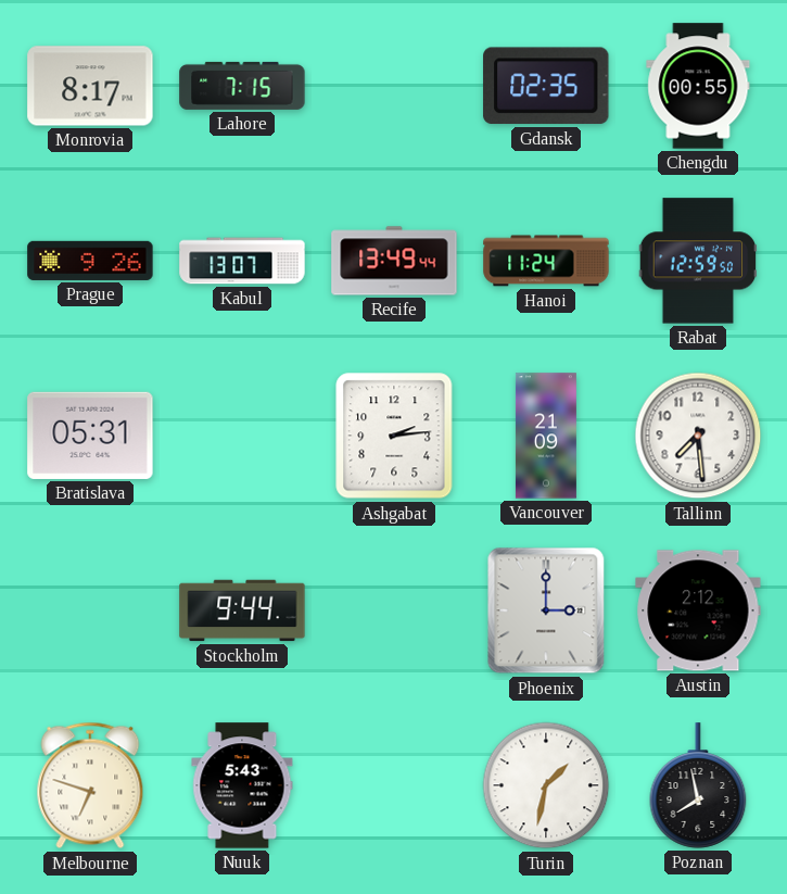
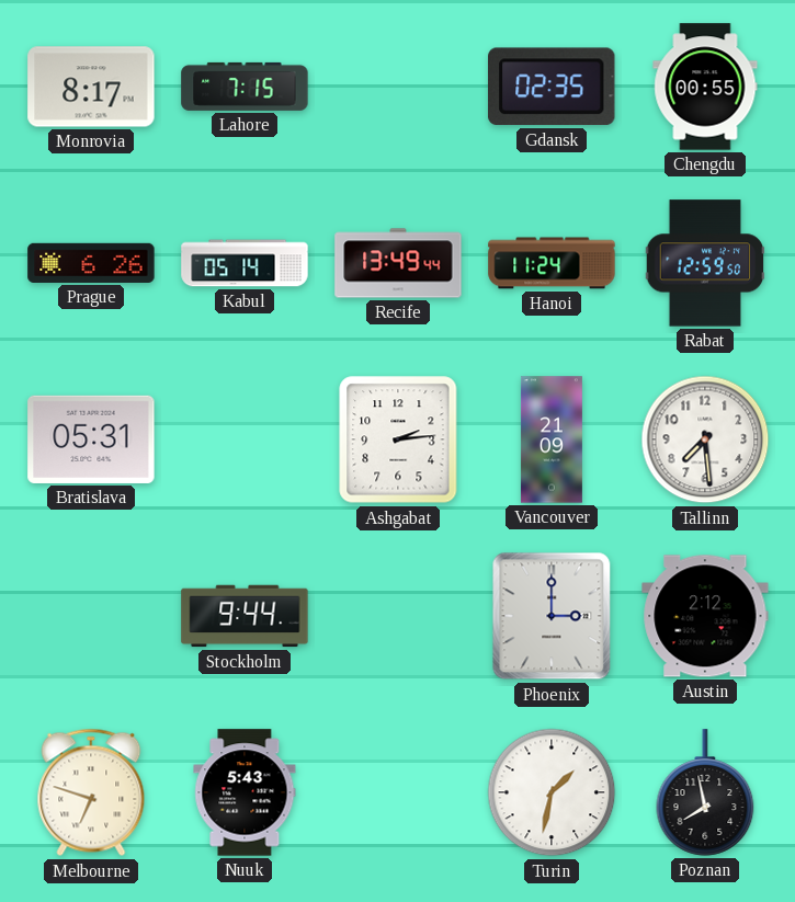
Prague: 9:26 -> 6:26
Kabul: 13:07 -> 05:14
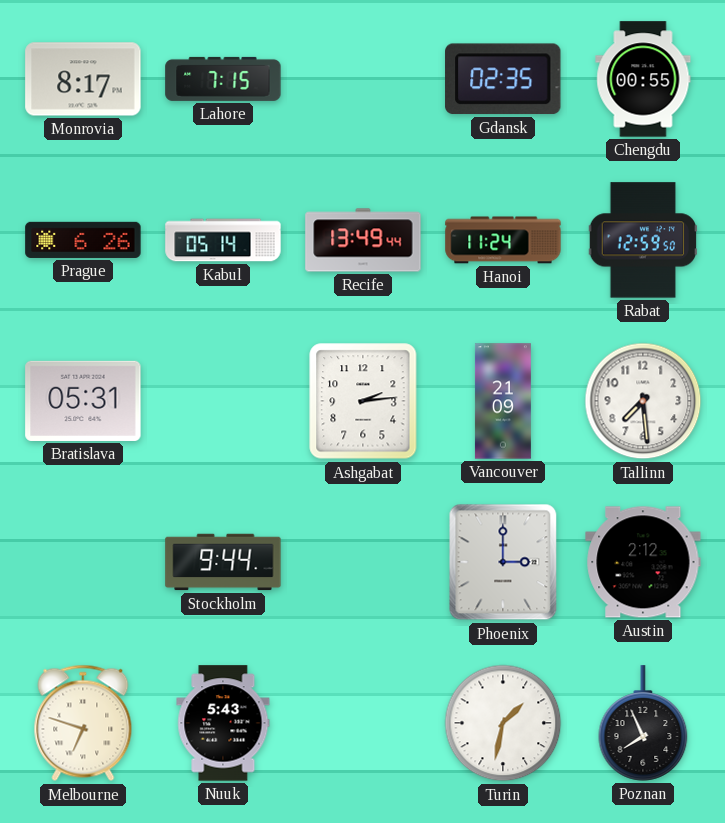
Poznan: 7:58 -> 7:56
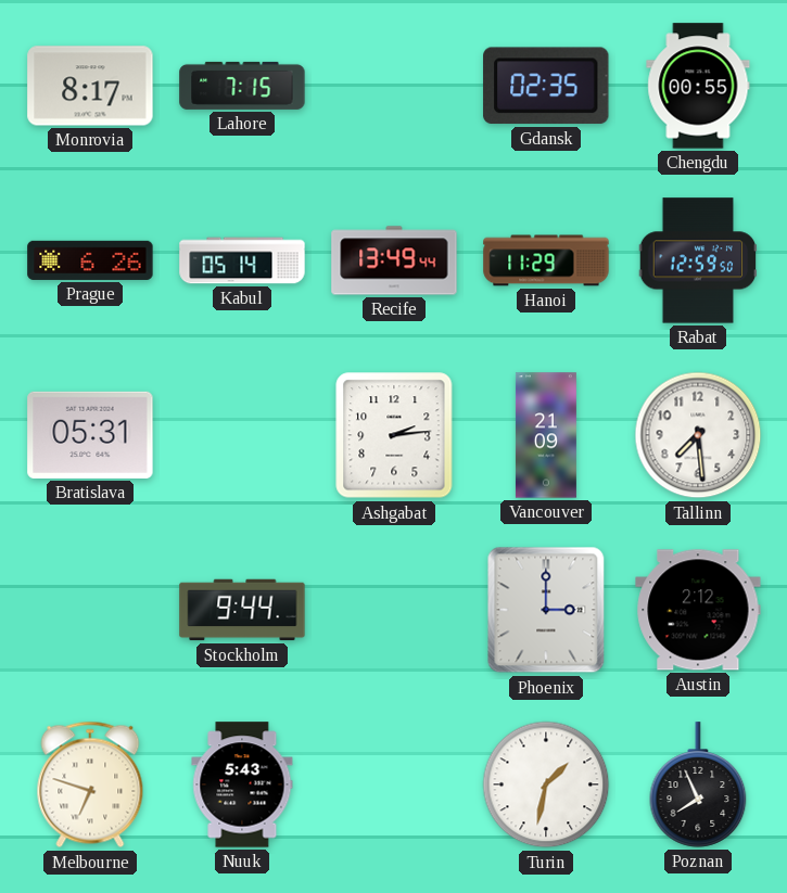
Hanoi: 11:24 -> 11:29
